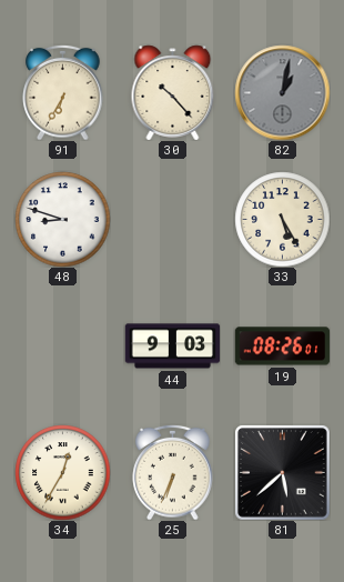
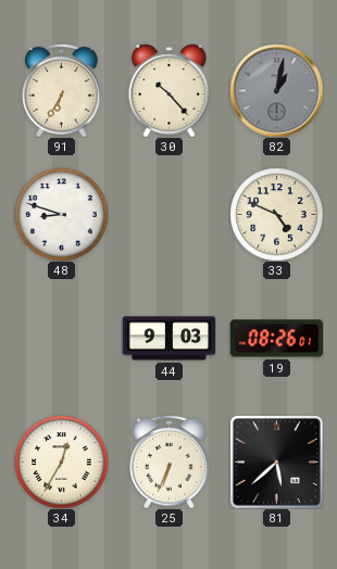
33: 5:25 -> 4:49
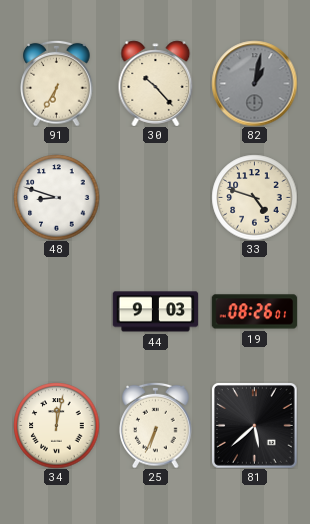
33: 4:49 -> 4:48
34: 12:35 -> 12:02
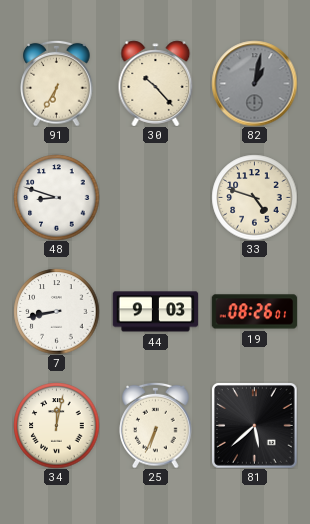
7: none -> 8:43
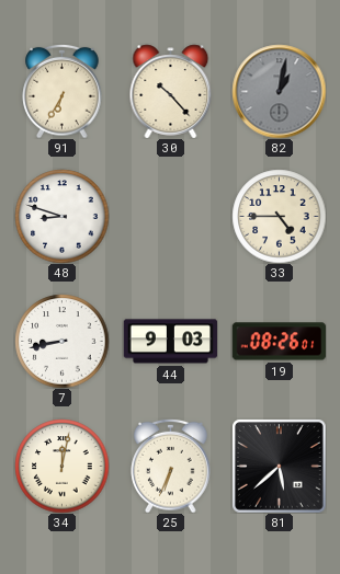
33: 4:48 -> 4:45
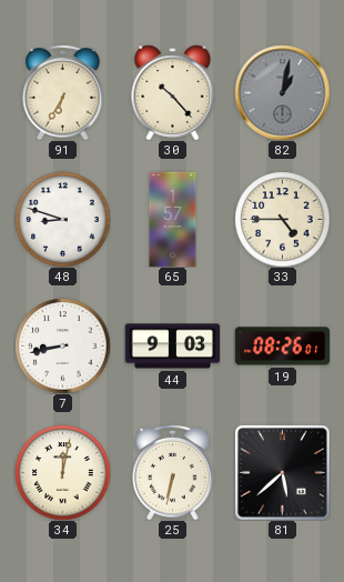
65: none -> 1:57
25: 6:34 -> 6:32
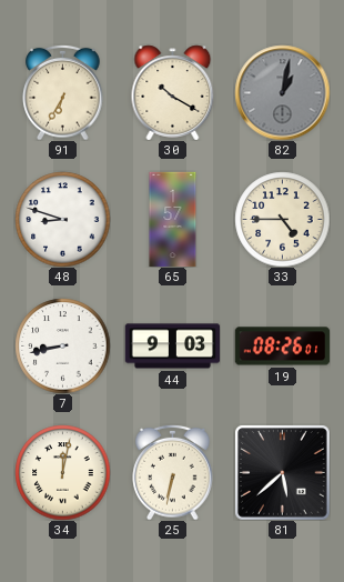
30: 10:23 -> 10:20
